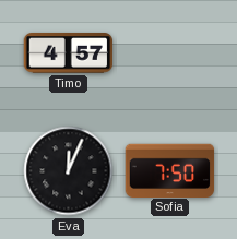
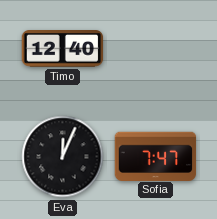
Timo: 4:57 -> 12:40
Sofia: 7:50 -> 7:47
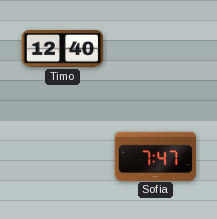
Eva: 12:04 -> none
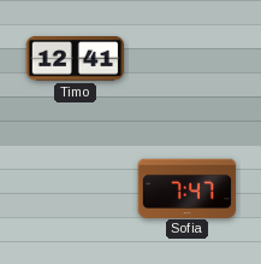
Timo: 12:40 -> 12:41
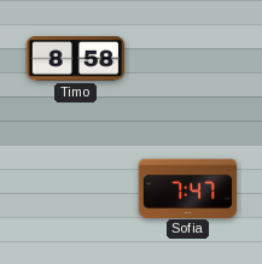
Timo: 12:41 -> 8:58
